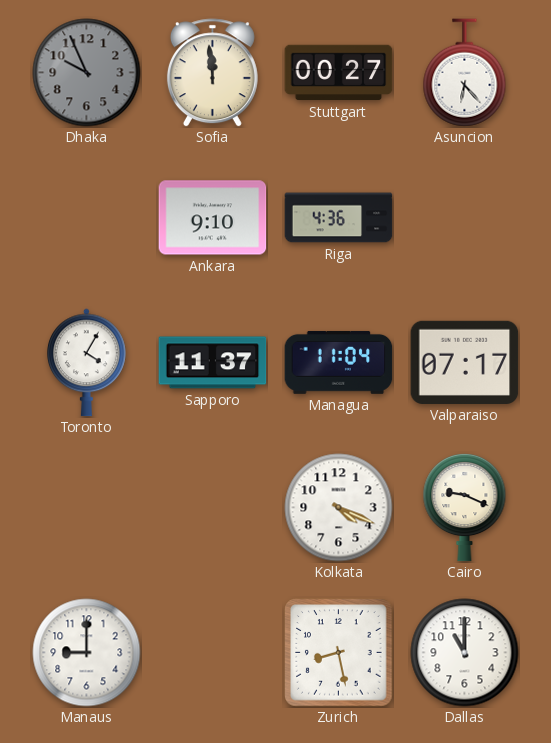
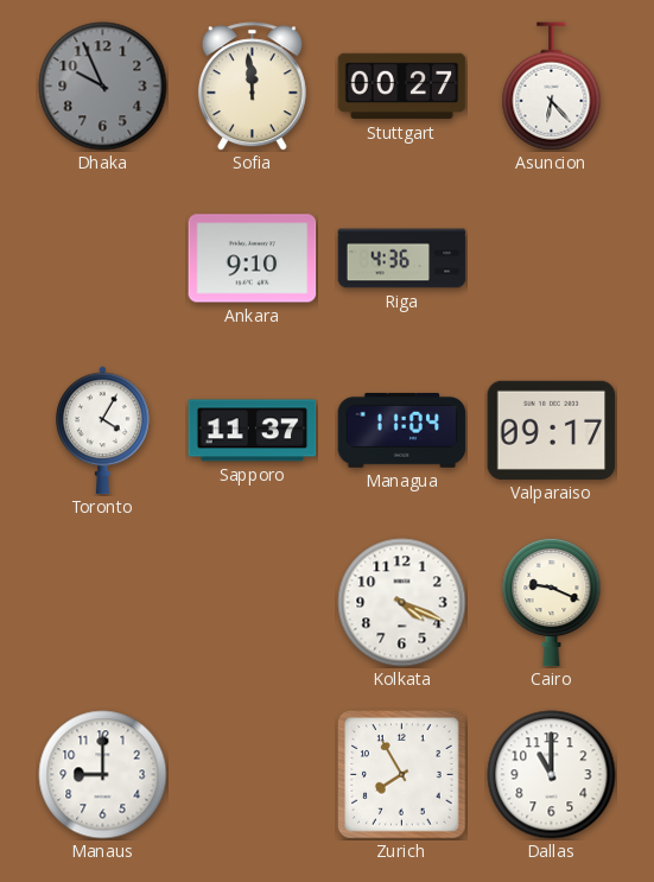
Valparaiso: 07:17 -> 09:17
Zurich: 8:28 -> 7:55
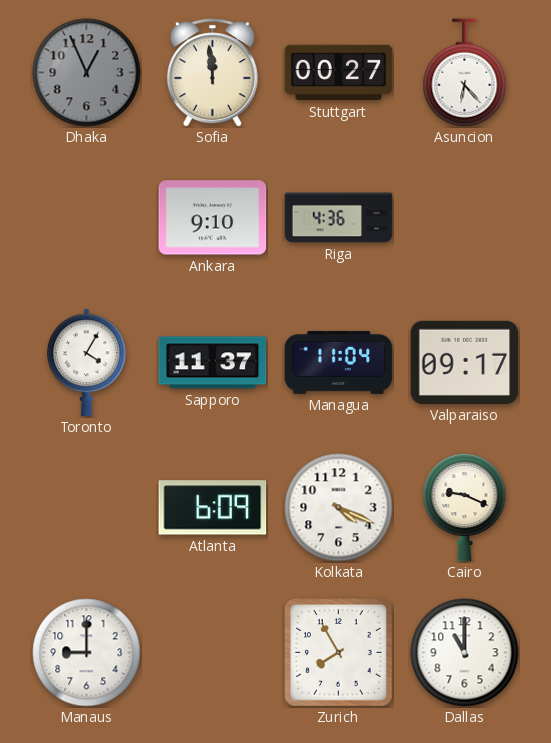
Dhaka: 9:56 -> 12:56
Atlanta: none -> 6:09
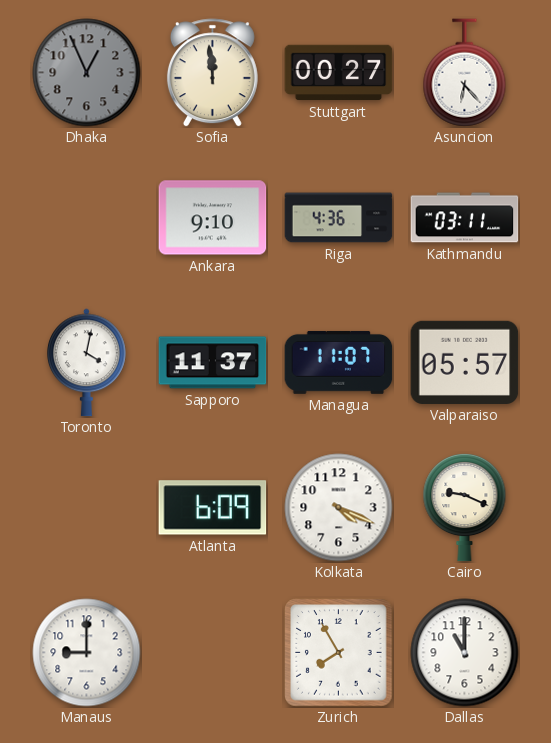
Kathmandu: none -> 03:11
Toronto: 4:05 -> 4:02
Managua: 11:04 -> 11:07
Valparaiso: 09:17 -> 05:57
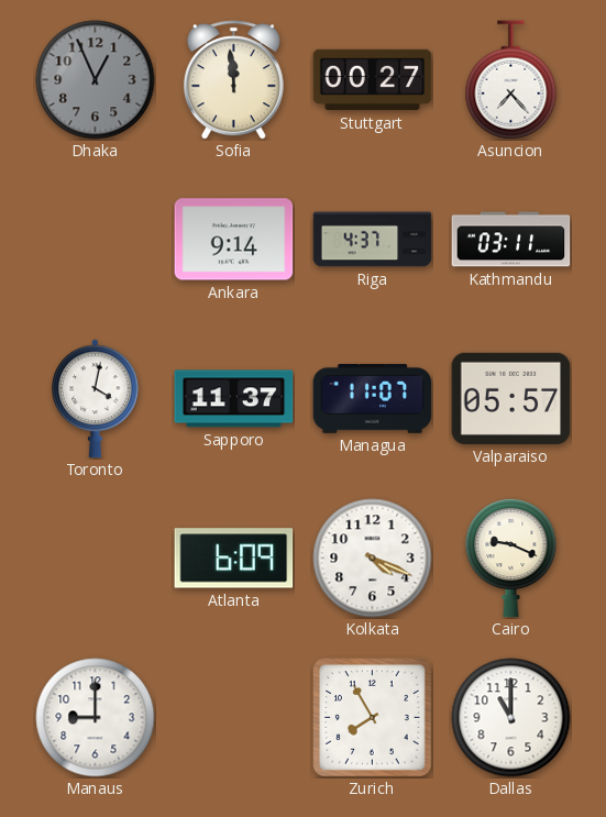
Asuncion: 6:23 -> 7:23
Ankara: 9:10 -> 9:14
Riga: 4:36 -> 4:37
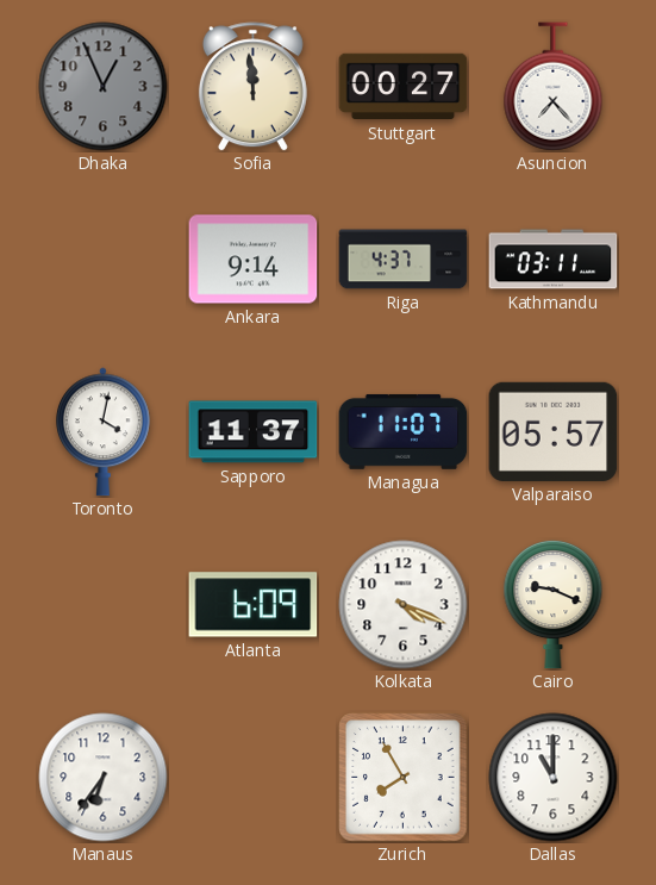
Manaus: 9:00 -> 6:36
